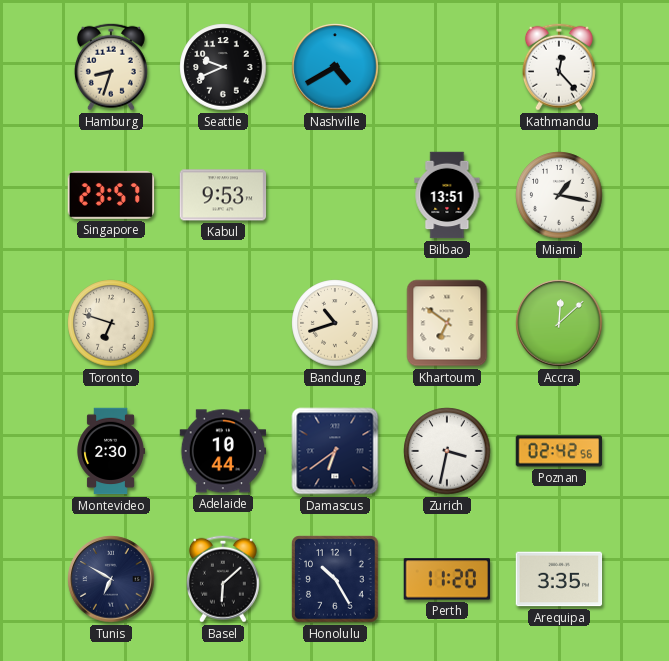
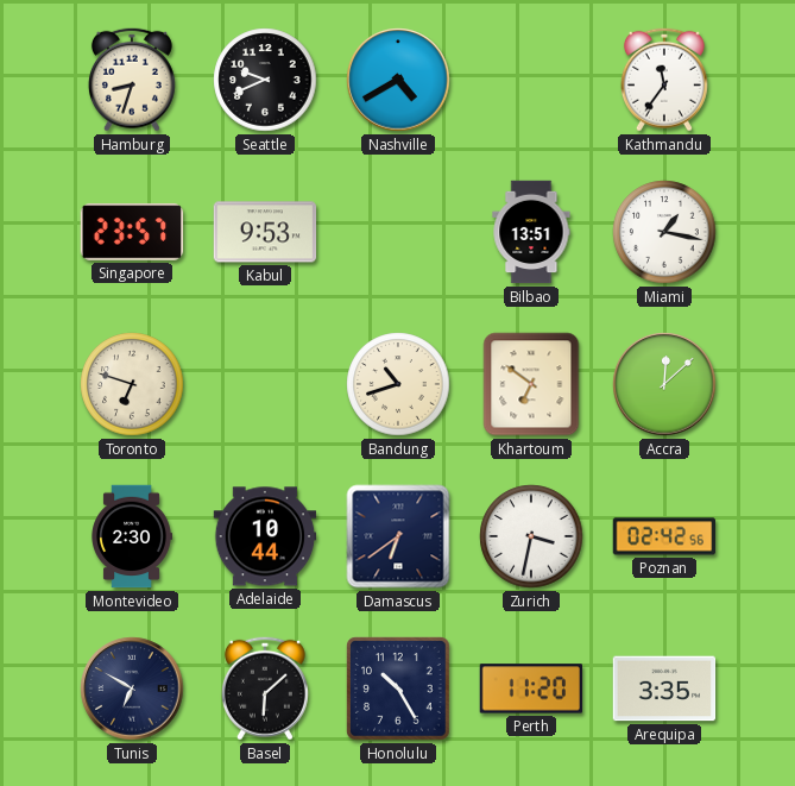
Kathmandu: 12:23 -> 11:36
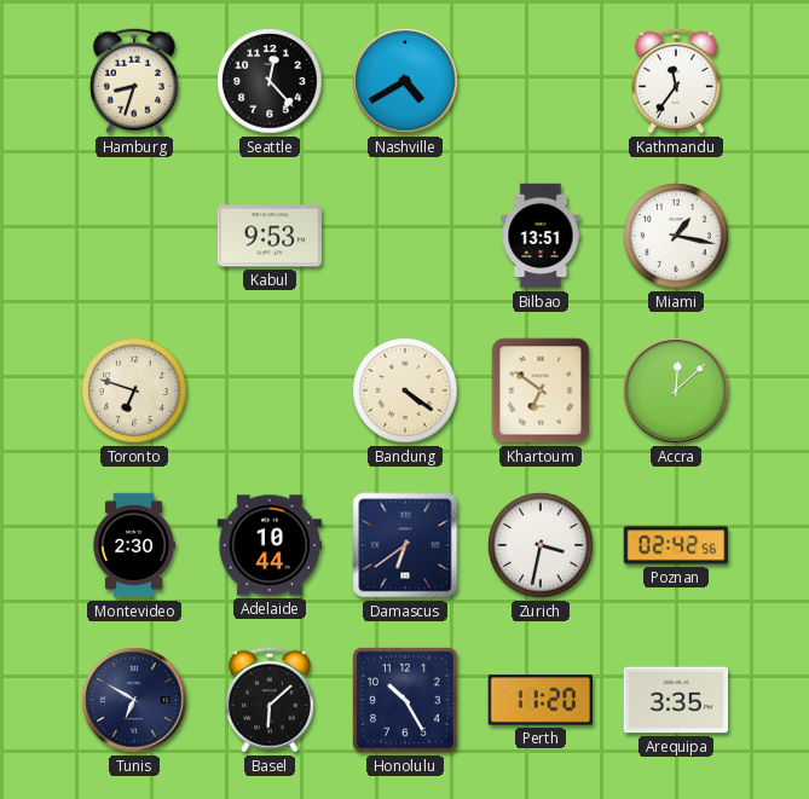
Seattle: 9:41 -> 12:23
Singapore: 23:57 -> none
Bandung: 10:42 -> 4:21
